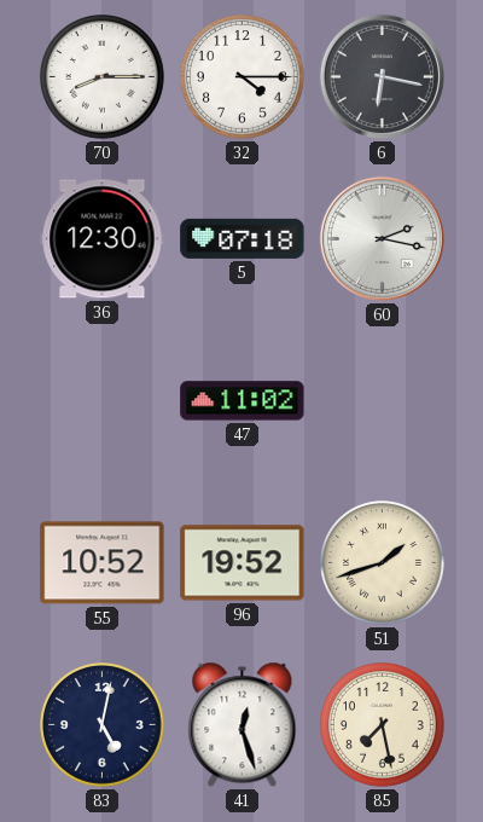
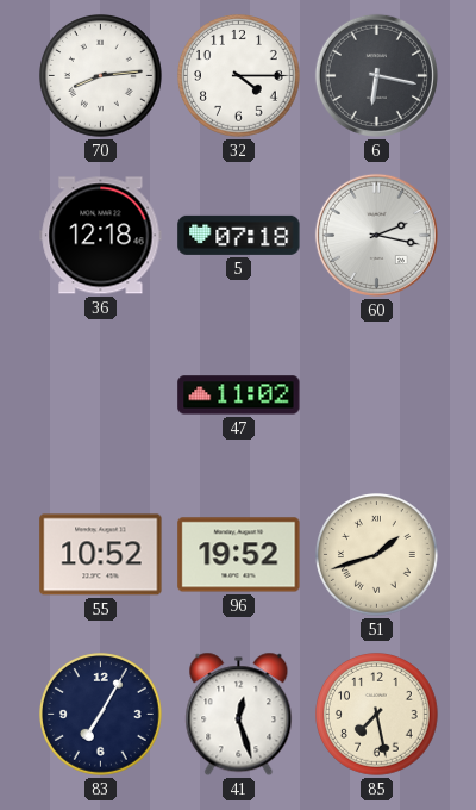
70: 8:15 -> 8:14
36: 12:30 -> 12:18
83: 5:02 -> 7:05
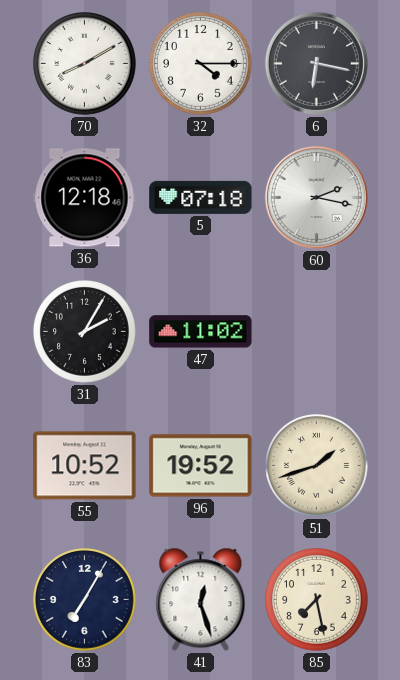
70: 8:14 -> 8:10
31: none -> 2:05
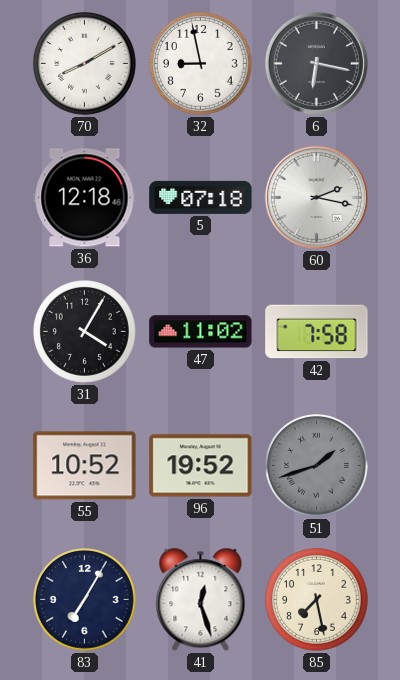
32: 4:15 -> 8:58
31: 2:05 -> 4:05
42: none -> 7:58
51 dial: cream -> grey
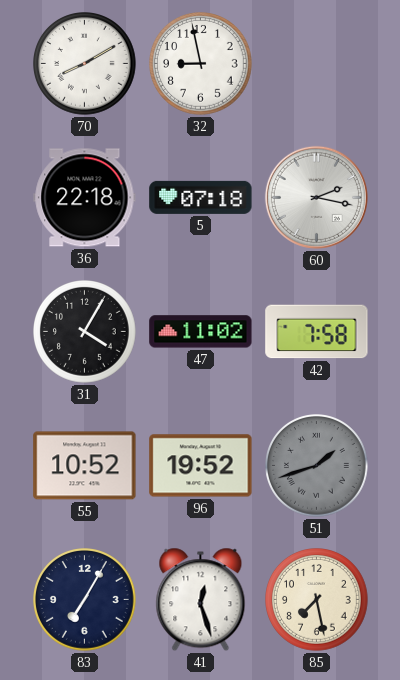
6: 6:17 -> none
36: 12:18 -> 22:18
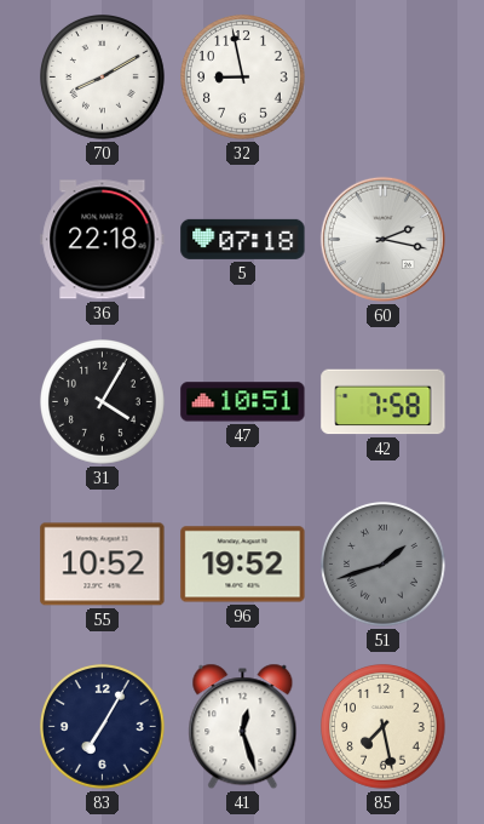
47: 11:02 -> 10:51
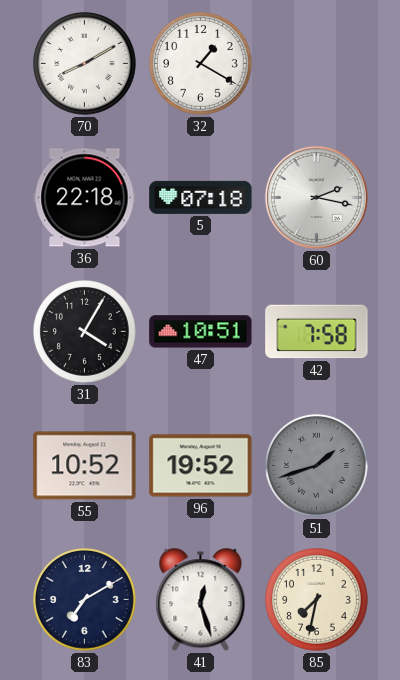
32: 8:58 -> 1:20
83: 7:05 -> 7:10
85: 7:28 -> 7:32
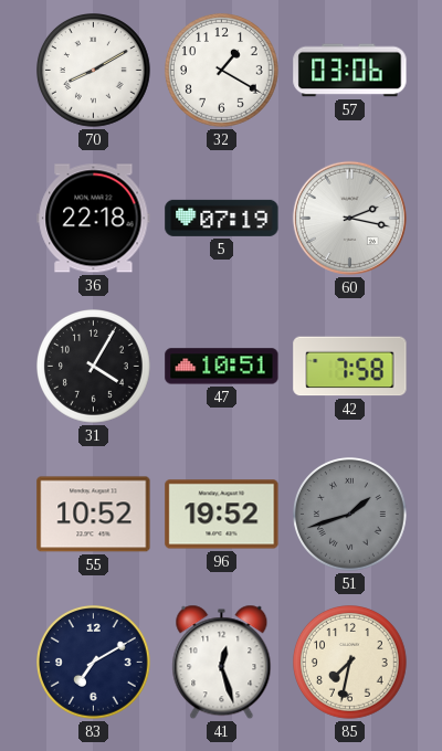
57: none -> 03:06
5: 07:18 -> 07:19
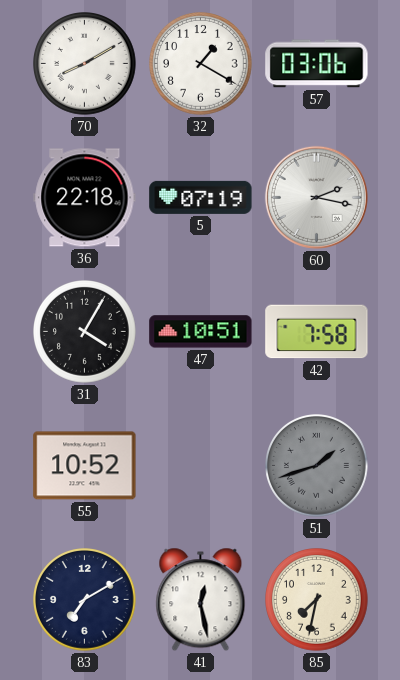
96: 19:52 -> none
41: 12:27 -> 12:28
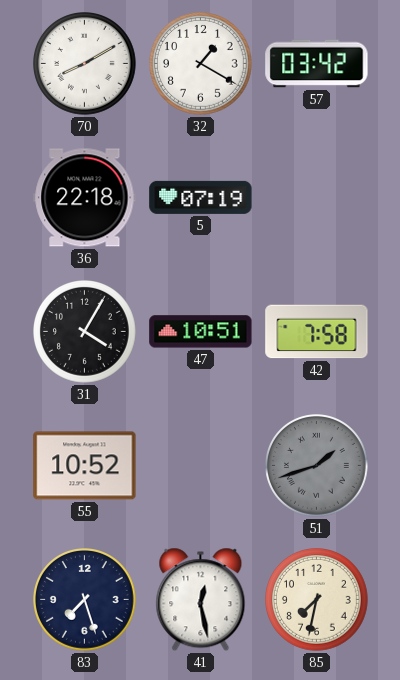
57: 03:06 -> 03:42
60: 2:17 -> none
83: 7:10 -> 7:27
